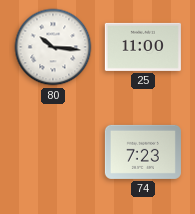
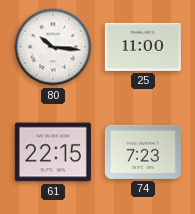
61: none -> 22:15
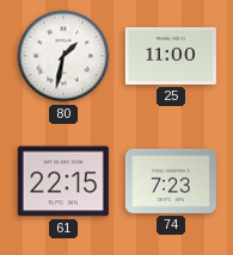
80: 10:16 -> 1:32
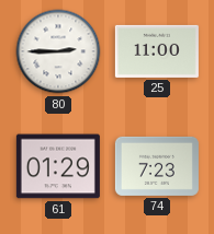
80: 1:32 -> 2:45
61: 22:15 -> 01:29
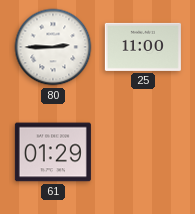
74: 7:23 -> none
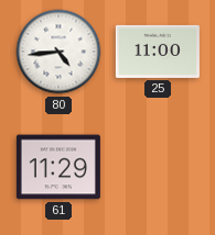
80: 2:45 -> 4:44
61: 01:29 -> 11:29
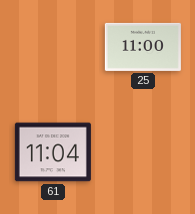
80: 4:44 -> none
61: 11:29 -> 11:04
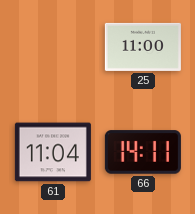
66: none -> 14:11
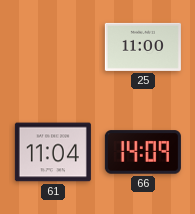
66: 14:11 -> 14:09
